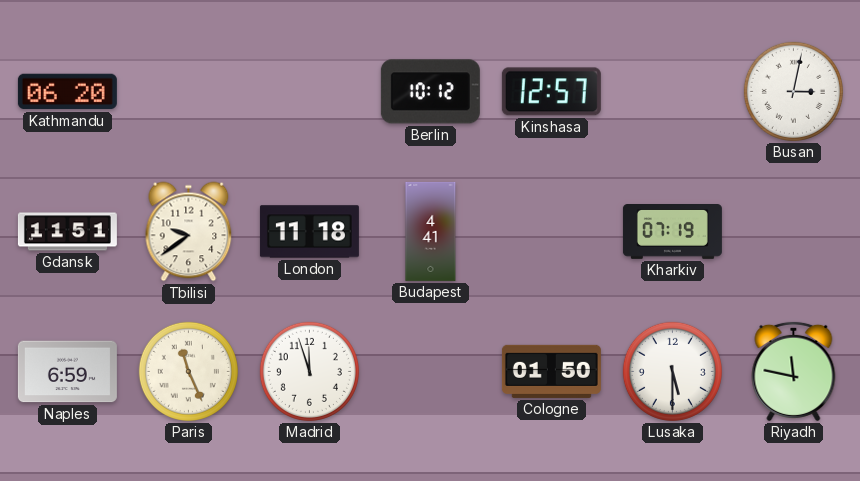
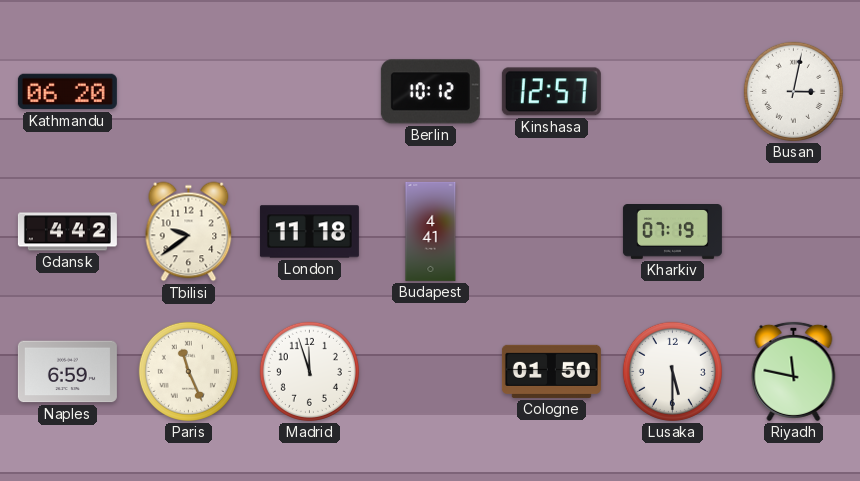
Gdansk: 11:51 -> 4:42
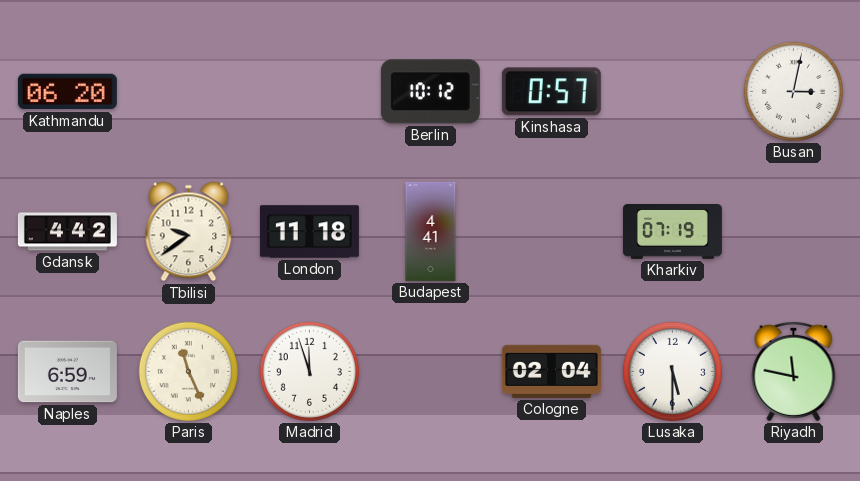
Kinshasa: 12:57 -> 0:57
Cologne: 01:50 -> 02:04
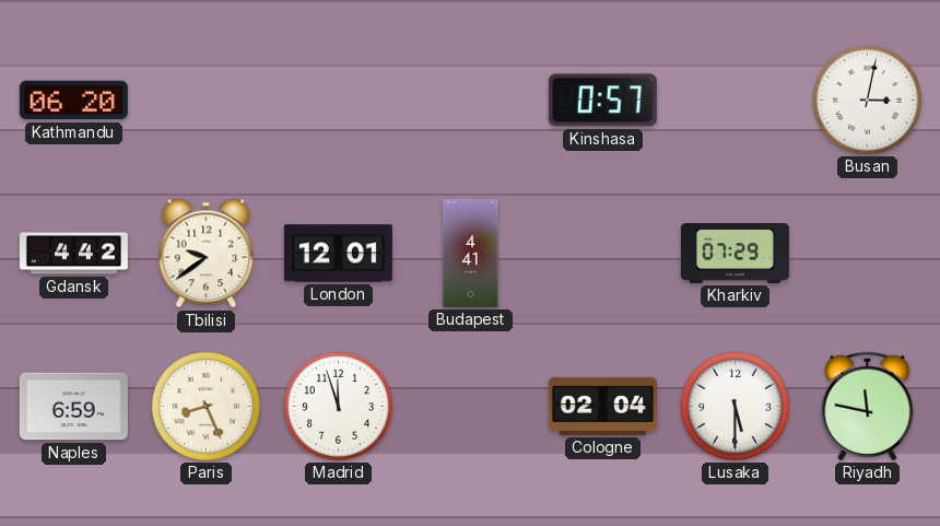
Berlin: 10:12 -> none
London: 11:18 -> 12:01
Kharkiv: 07:19 -> 07:29
Paris: 11:26 -> 8:26
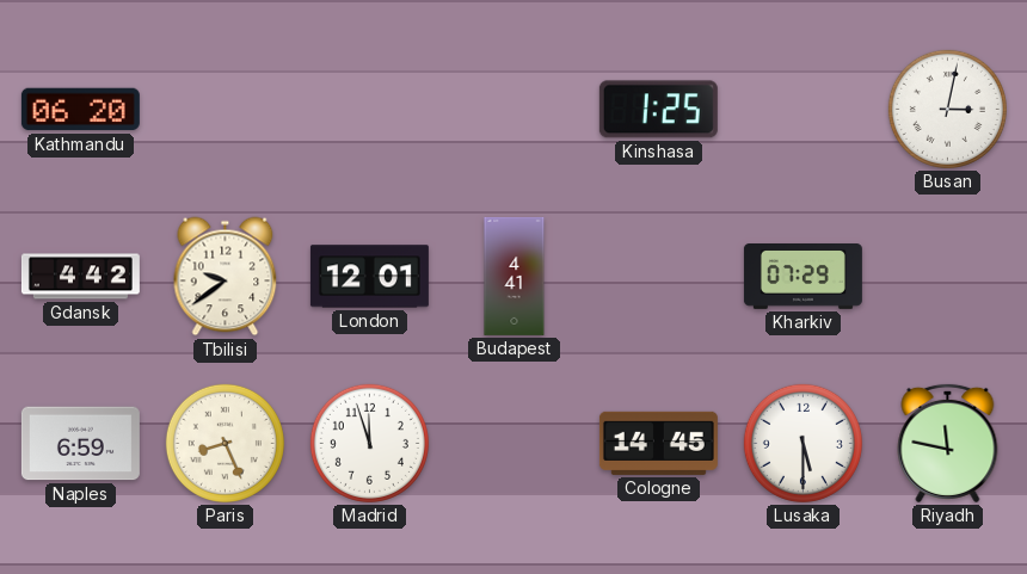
Kinshasa: 0:57 -> 1:25
Cologne: 02:04 -> 14:45
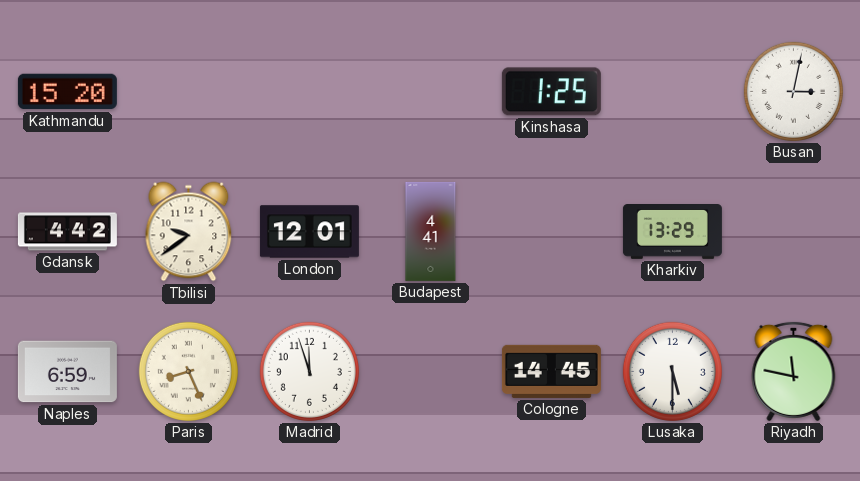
Kathmandu: 06:20 -> 15:20
Kharkiv: 07:29 -> 13:29
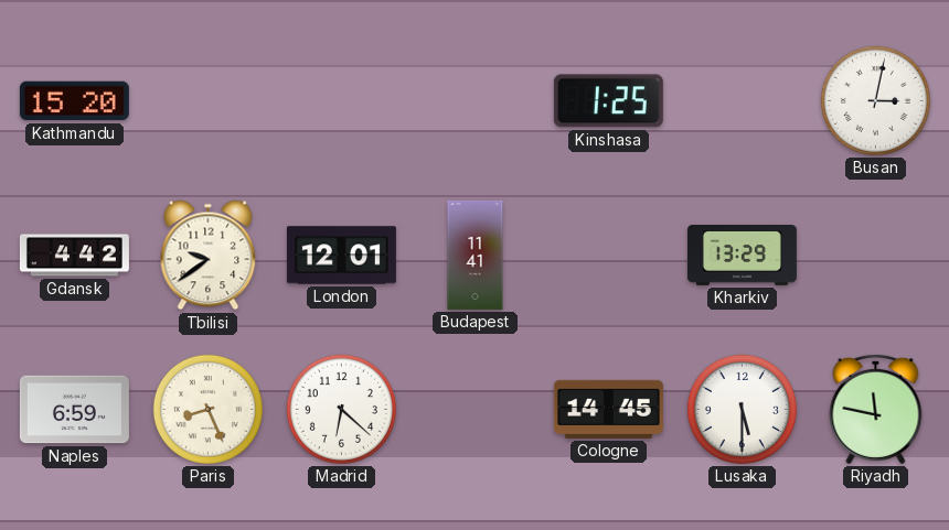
Budapest: 4:41 -> 11:41
Madrid: 11:57 -> 6:22
